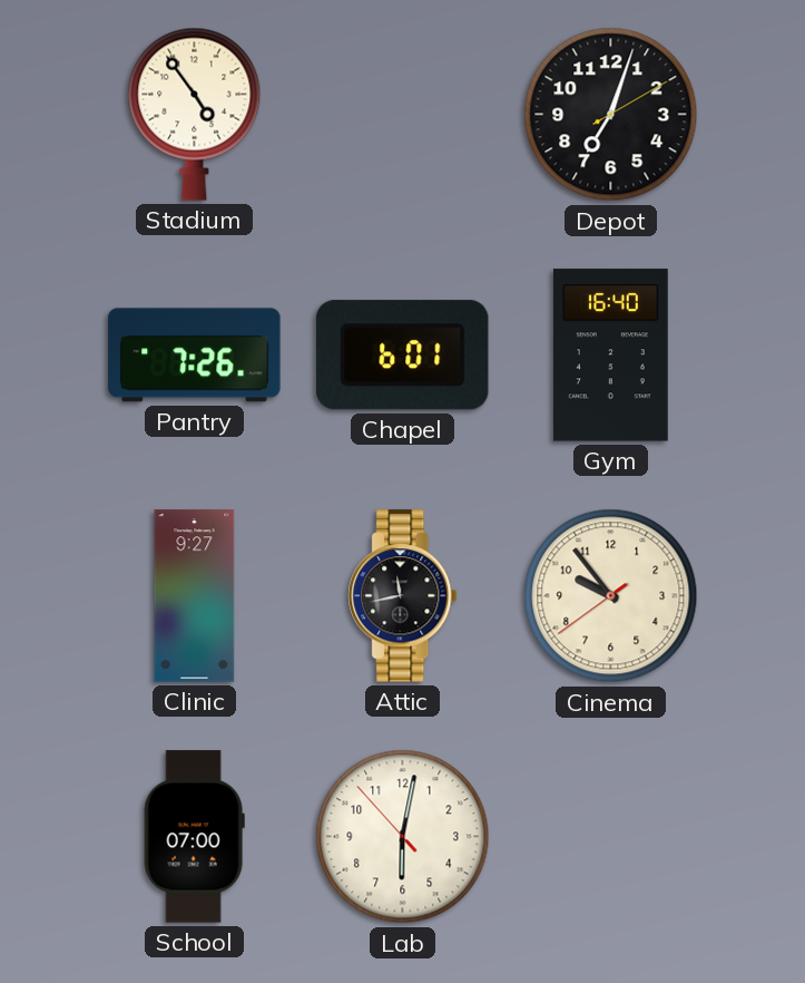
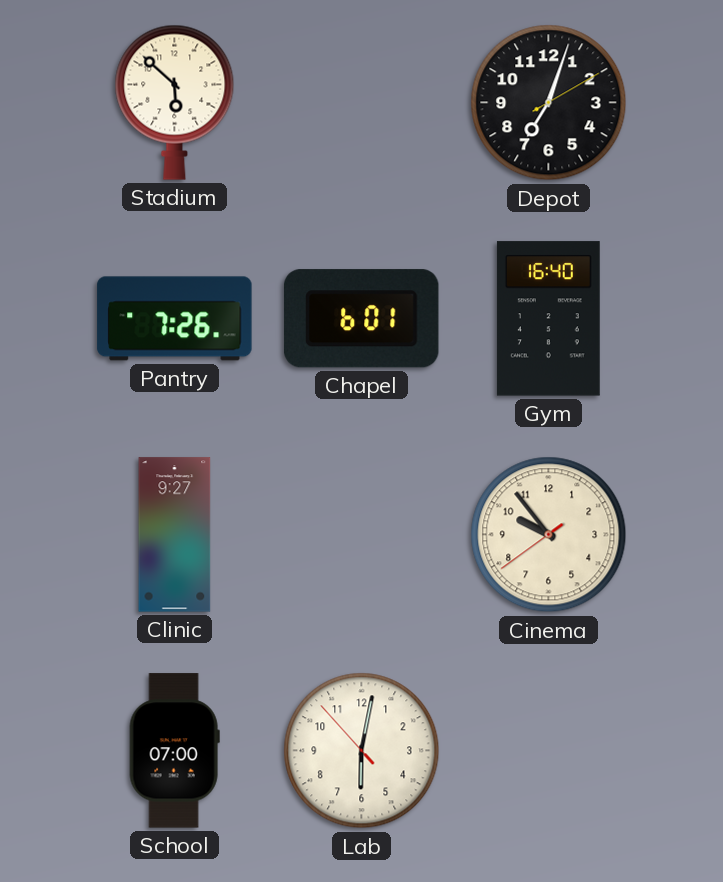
Stadium: 4:54 -> 5:52
Attic: 11:43 -> none
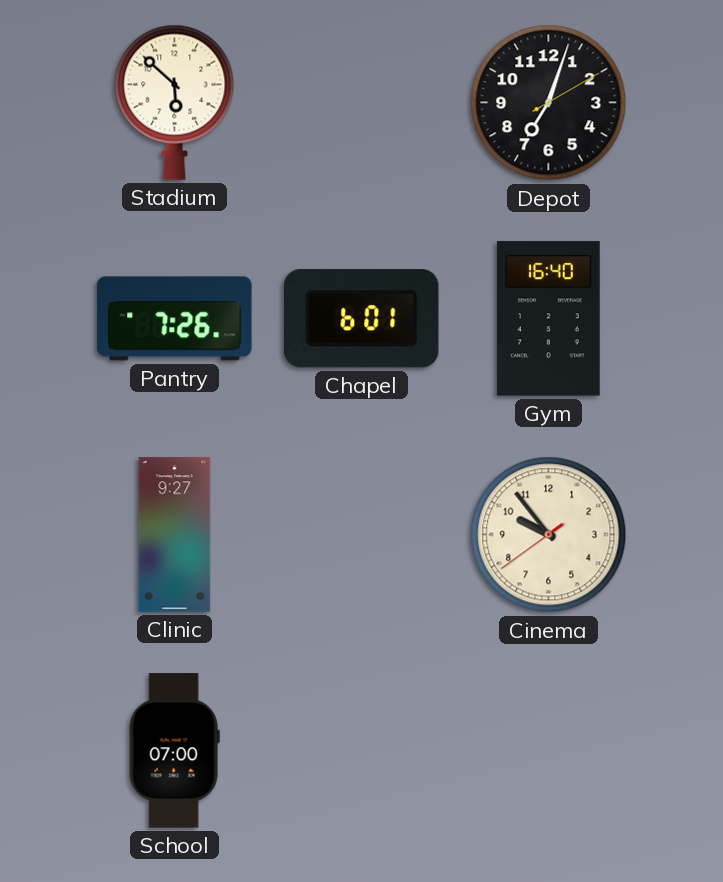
Lab: 6:01 -> none
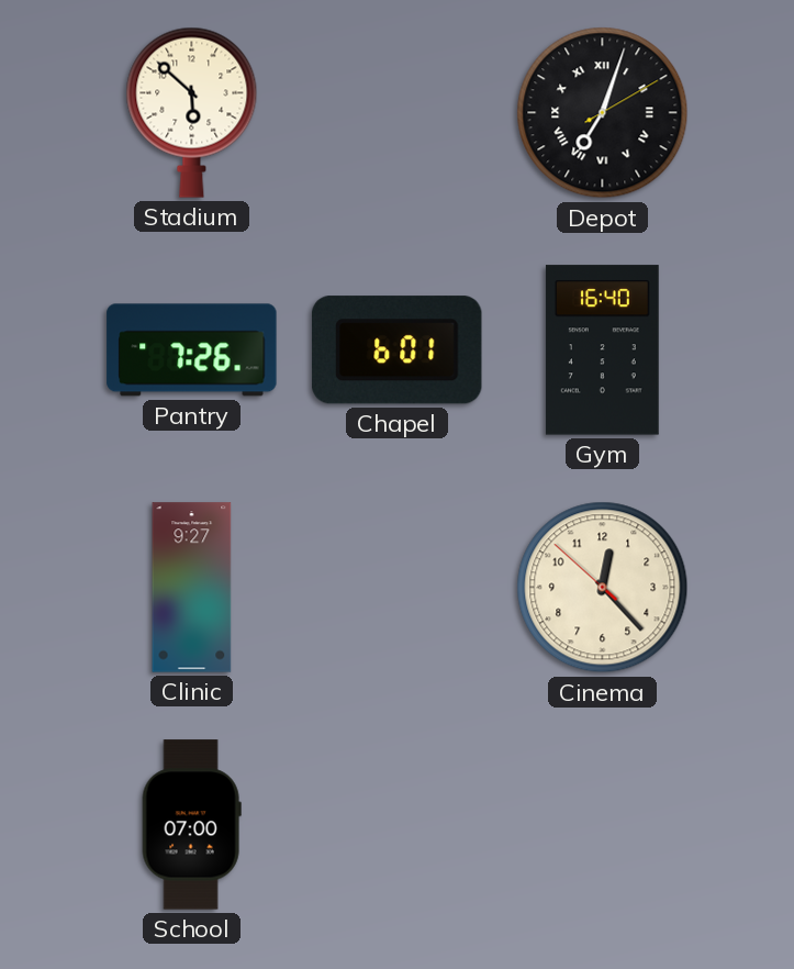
Depot numerals: Arabic -> Roman
Cinema: 9:53 -> 12:22
